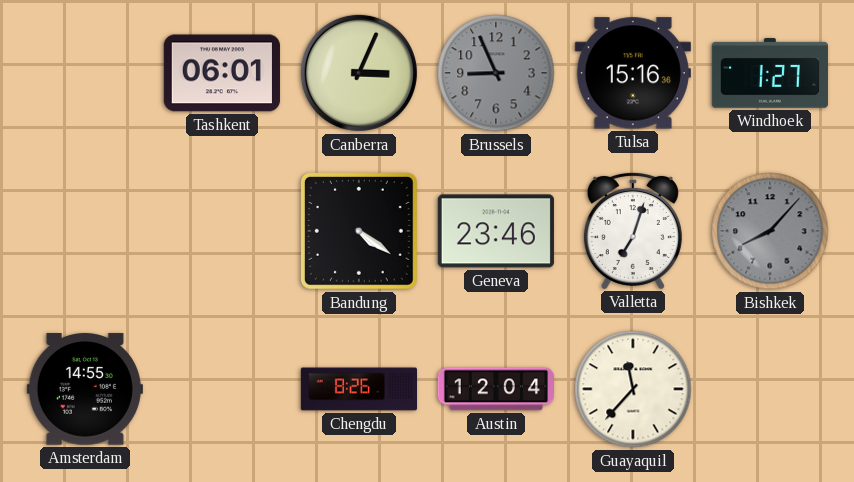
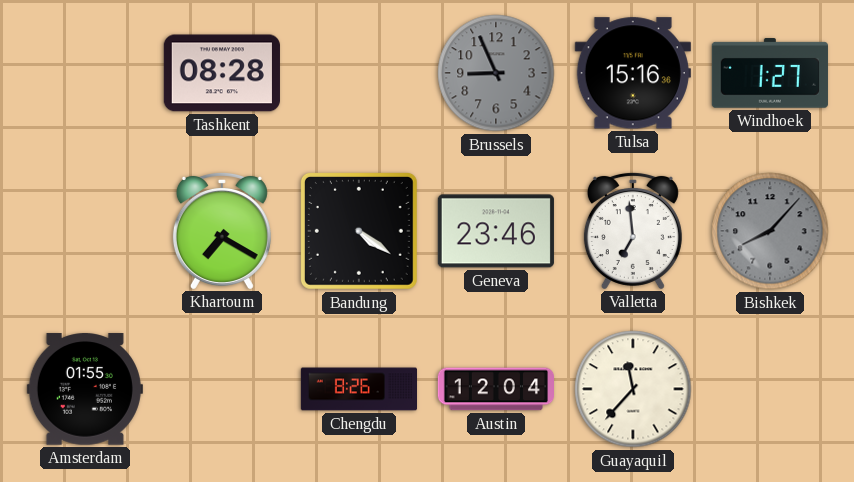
Tashkent: 06:01 -> 08:28
Canberra: 3:04 -> none
Khartoum: none -> 7:20
Valletta: 7:03 -> 6:59
Amsterdam: 14:55 -> 01:55
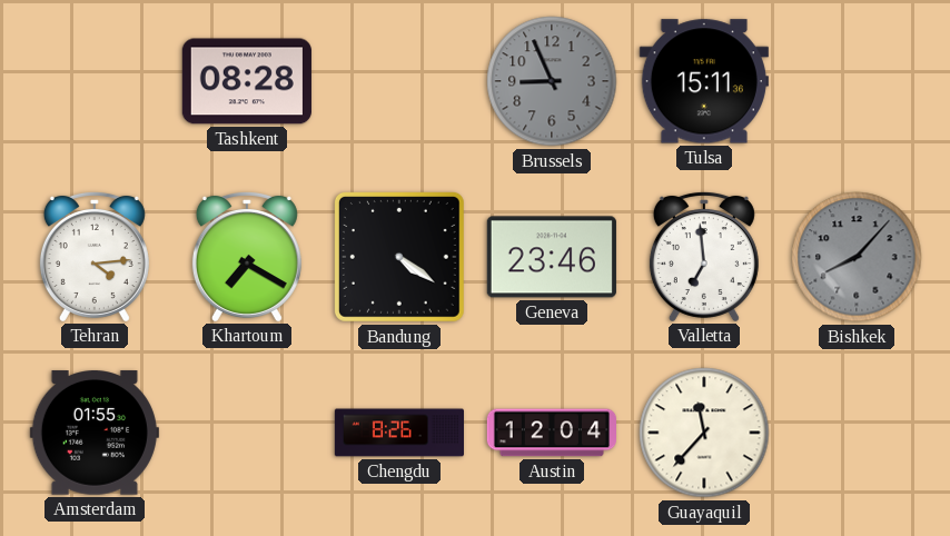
Tulsa: 15:16 -> 15:11
Windhoek: 1:27 -> none
Tehran: none -> 4:14
